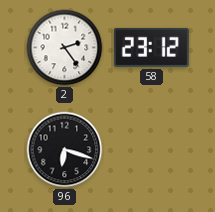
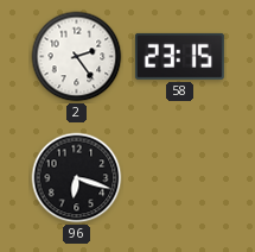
58: 23:12 -> 23:15
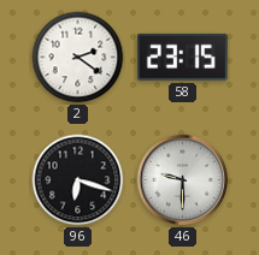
2: 2:24 -> 2:21
46: none -> 9:30
